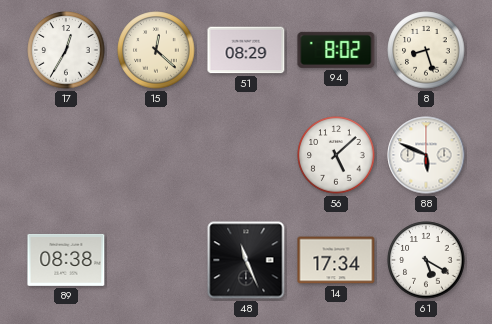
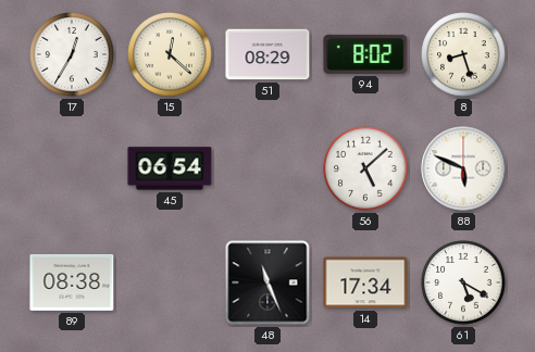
45: none -> 06:54
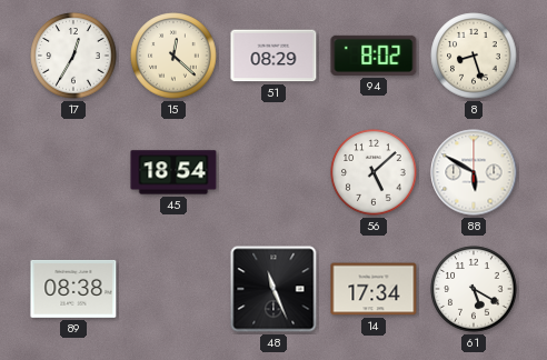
45: 06:54 -> 18:54
88: 5:49 -> 5:50
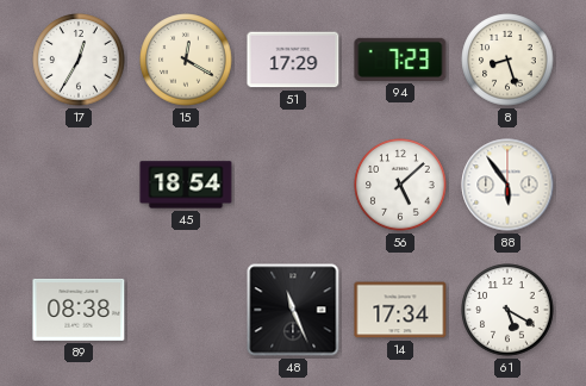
15: 12:22 -> 12:20
51: 08:29 -> 17:29
94: 8:02 -> 7:23
88: 5:50 -> 5:54
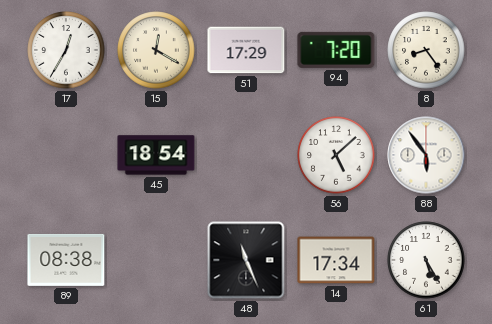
94: 7:23 -> 7:20
8: 8:27 -> 8:24
61: 5:20 -> 5:25
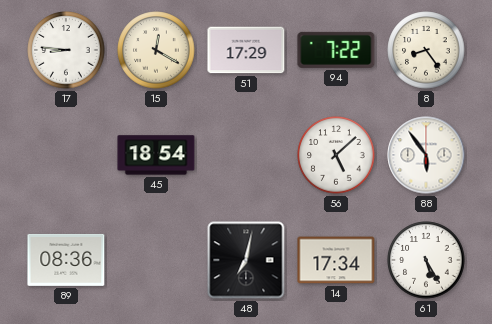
17: 12:35 -> 8:46
94: 7:20 -> 7:22
89: 08:38 -> 08:36
48: 11:26 -> 7:02
